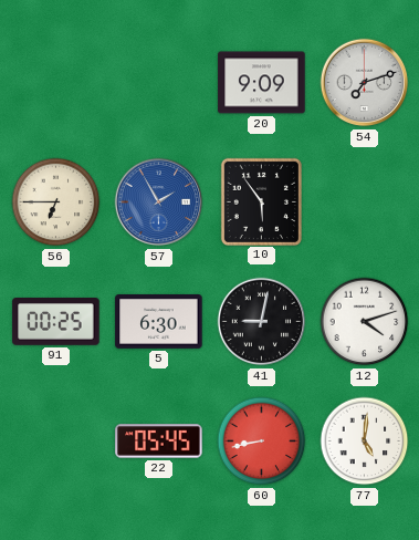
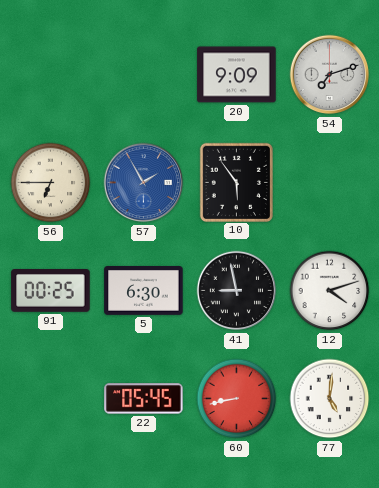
41: 9:02 -> 8:58
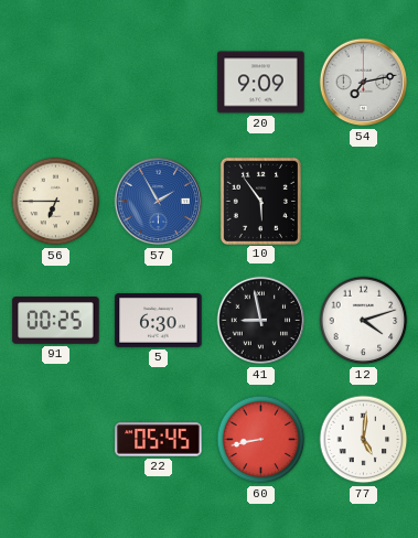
54: 7:12 -> 7:13
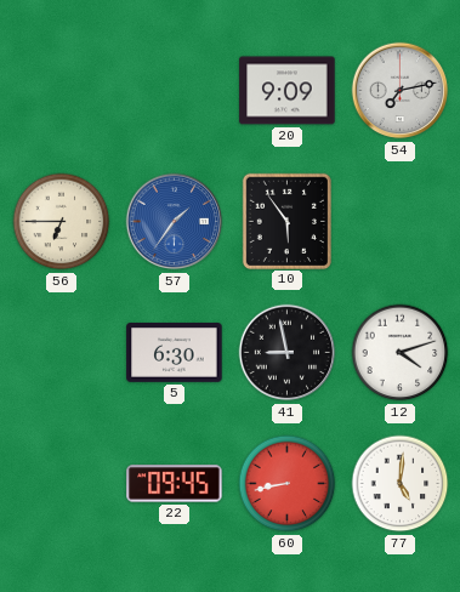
57: 1:55 -> 1:36
91: 00:25 -> none
22: 05:45 -> 09:45
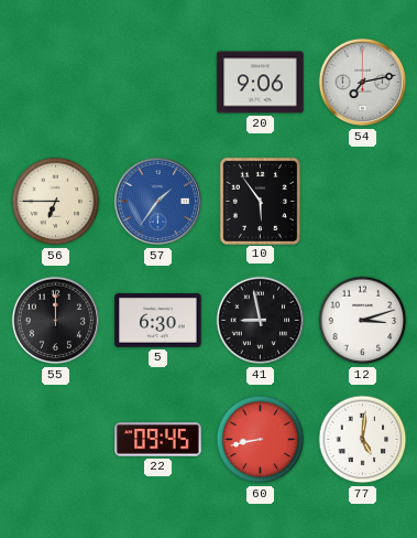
20: 9:09 -> 9:06
55: none -> 12:00
12: 4:12 -> 3:12
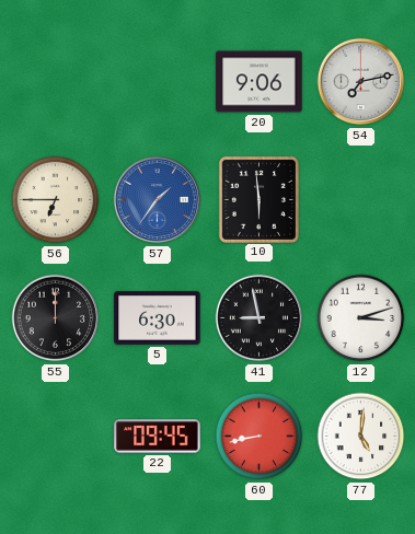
10: 5:54 -> 5:59
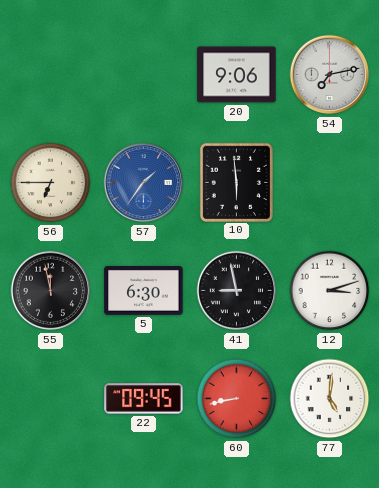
55: 12:00 -> 11:58
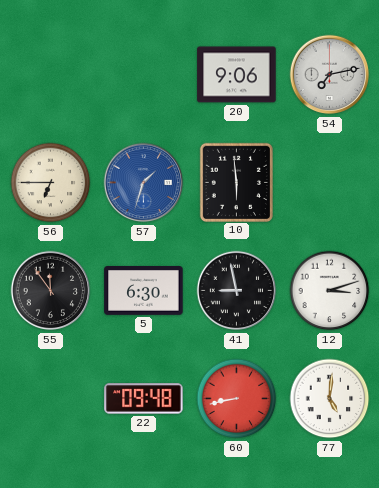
57: 1:36 -> 1:33
55: 11:58 -> 11:54
22: 09:45 -> 09:48
